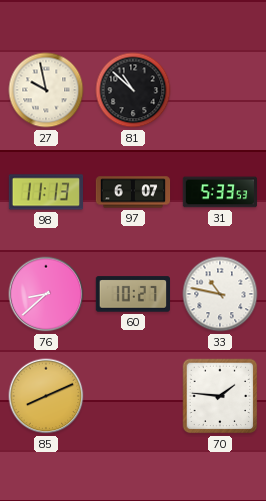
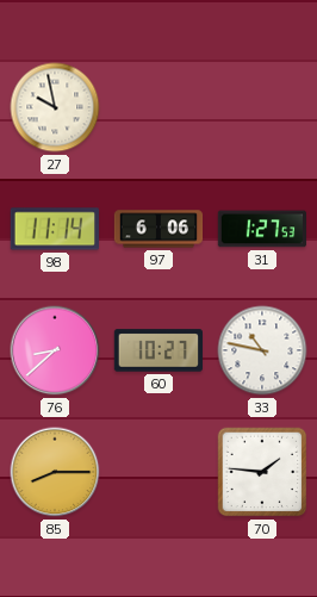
81: 10:52 -> none
98: 11:13 -> 11:14
97: 6:07 -> 6:06
31: 5:33 -> 1:27
85: 8:11 -> 8:15
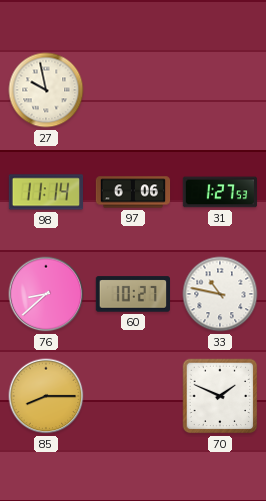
70: 1:46 -> 1:49
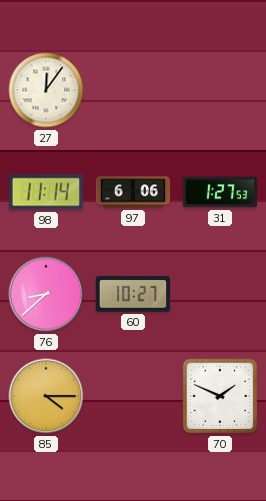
27: 9:58 -> 12:06
33: 10:47 -> none
85: 8:15 -> 4:15
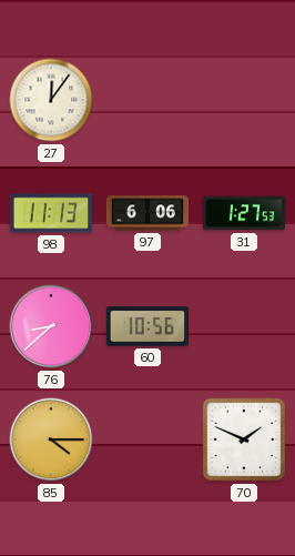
98: 11:14 -> 11:13
60: 10:27 -> 10:56
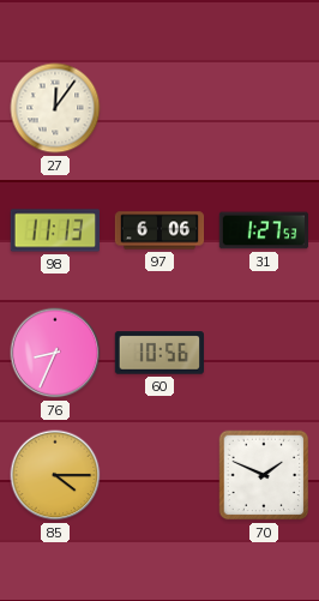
76: 8:38 -> 8:34
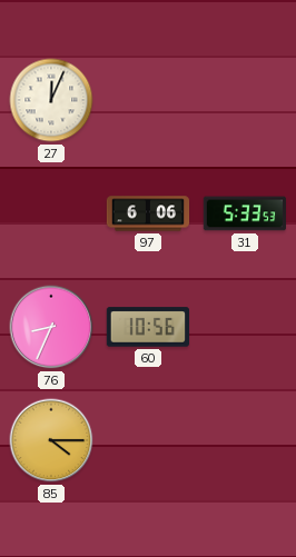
27: 12:06 -> 12:04
98: 11:13 -> none
31: 1:27 -> 5:33
70: 1:49 -> none
